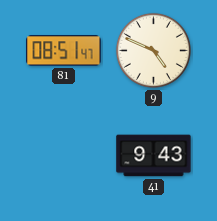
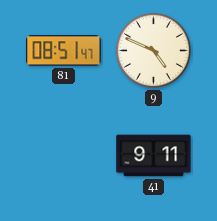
41: 9:43 -> 9:11
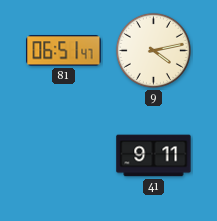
81: 08:51 -> 06:51
9: 4:49 -> 4:13
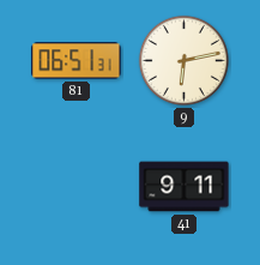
81: 06:51:47 -> 06:51:31
9: 4:13 -> 6:13
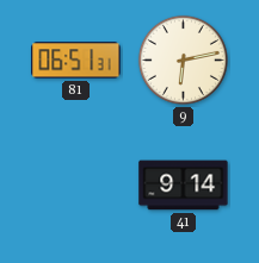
41: 9:11 -> 9:14
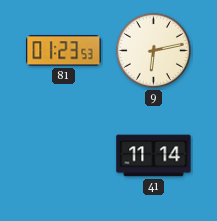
81: 06:51 -> 01:23
41: 9:14 -> 11:14
